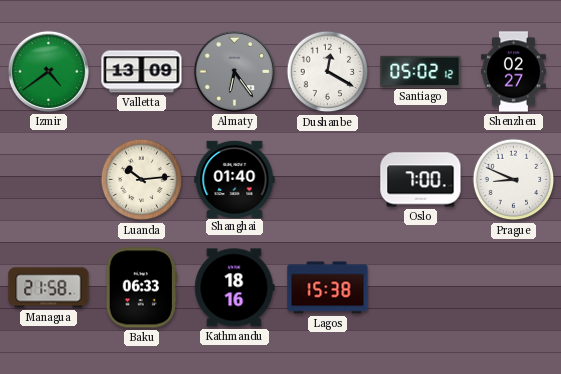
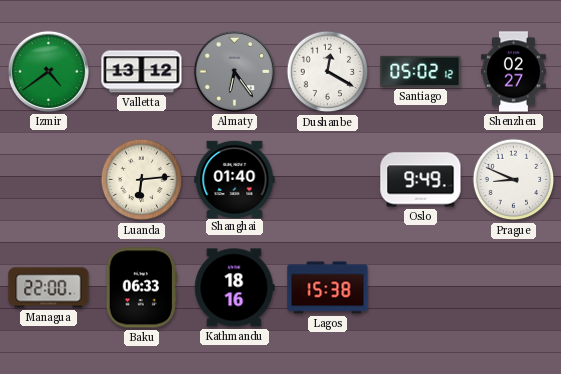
Valletta: 13:09 -> 13:12
Luanda: 10:14 -> 6:14
Oslo: 7:00 -> 9:49
Managua: 21:58 -> 22:00
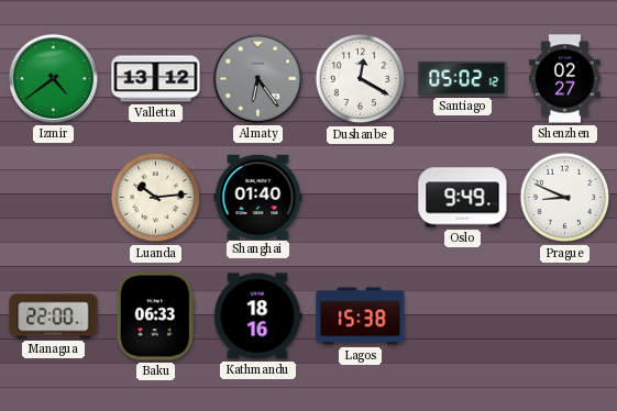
Luanda: 6:14 -> 10:14
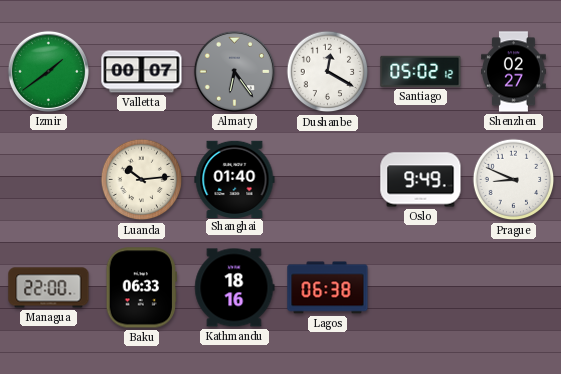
Izmir: 4:39 -> 1:39
Valletta: 13:12 -> 00:07
Lagos: 15:38 -> 06:38
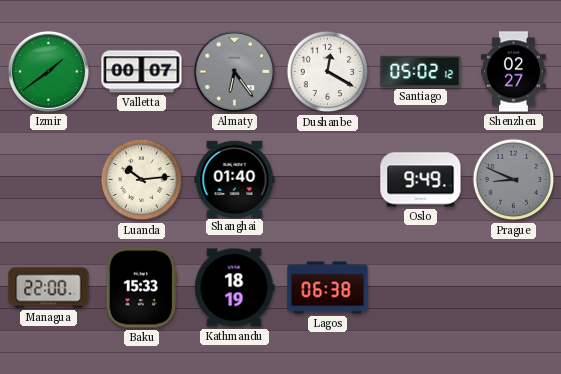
Prague dial: white -> grey
Baku: 06:33 -> 15:33
Kathmandu: 18:16 -> 18:19
